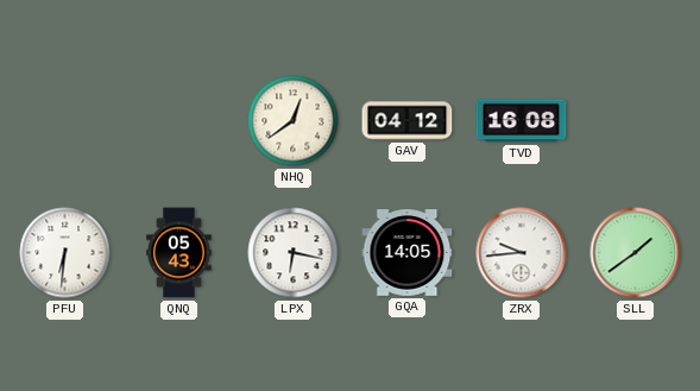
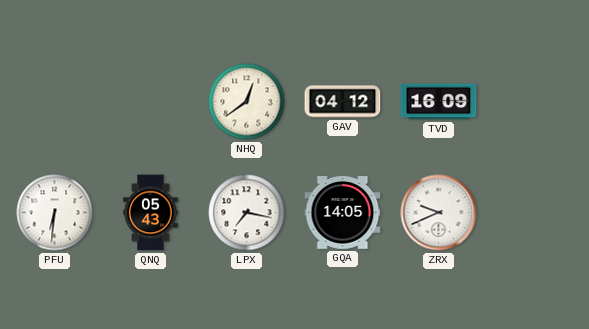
TVD: 16:08 -> 16:09
LPX: 6:17 -> 7:17
ZRX: 9:44 -> 9:41
SLL: 1:39 -> none
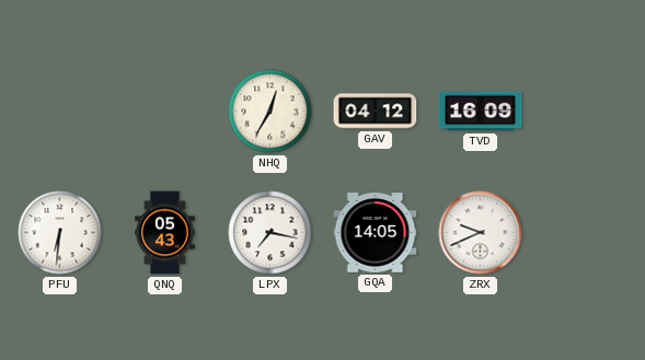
NHQ: 12:39 -> 12:35
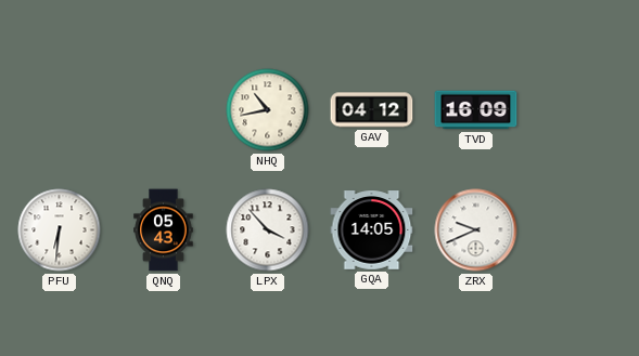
NHQ: 12:35 -> 10:43
LPX: 7:17 -> 3:53
